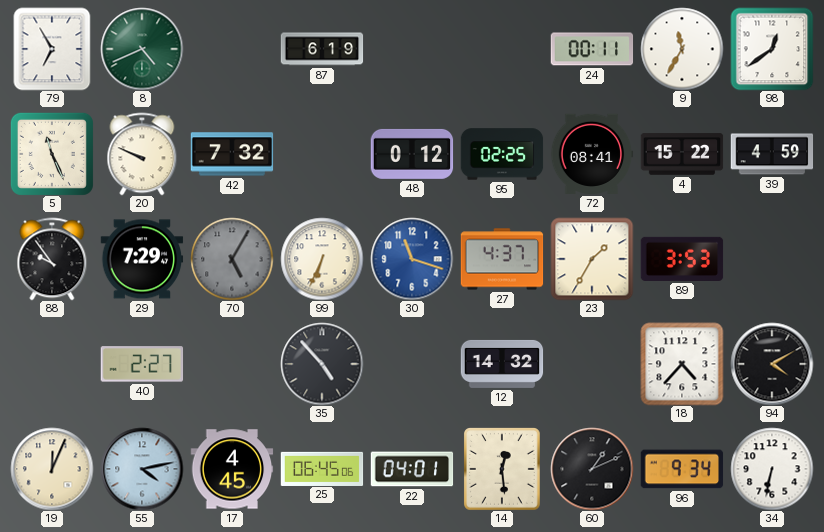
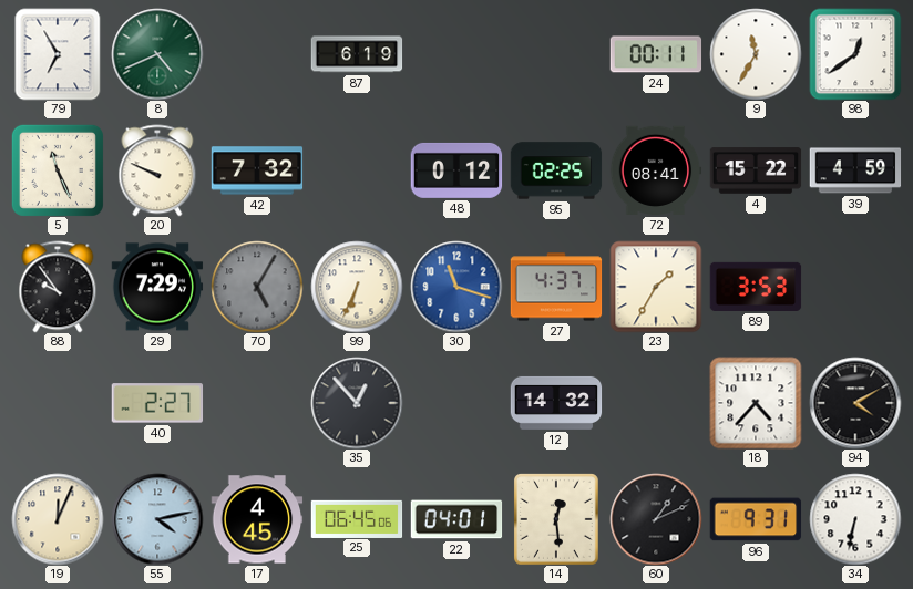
35: 4:53 -> 12:53
96: 9:34 -> 9:31
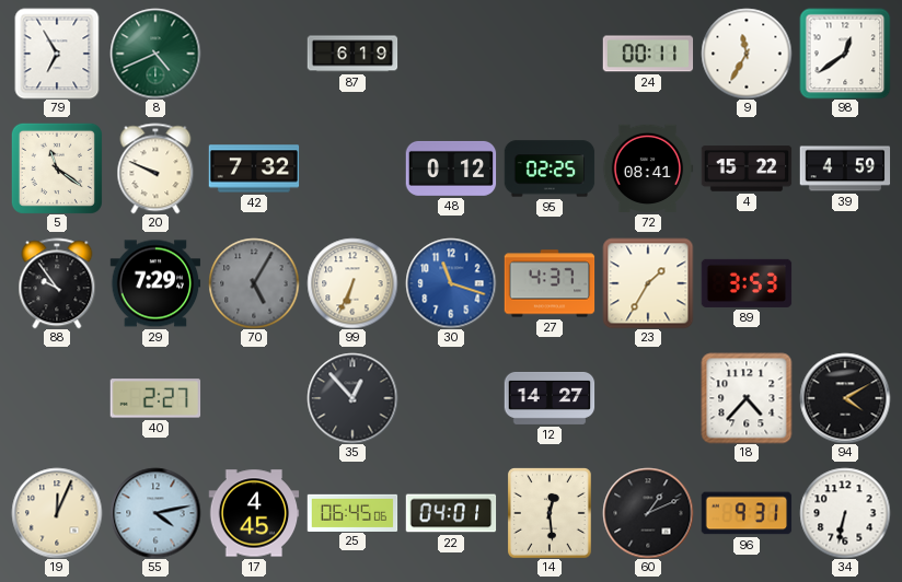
5: 11:26 -> 11:21
12: 14:32 -> 14:27
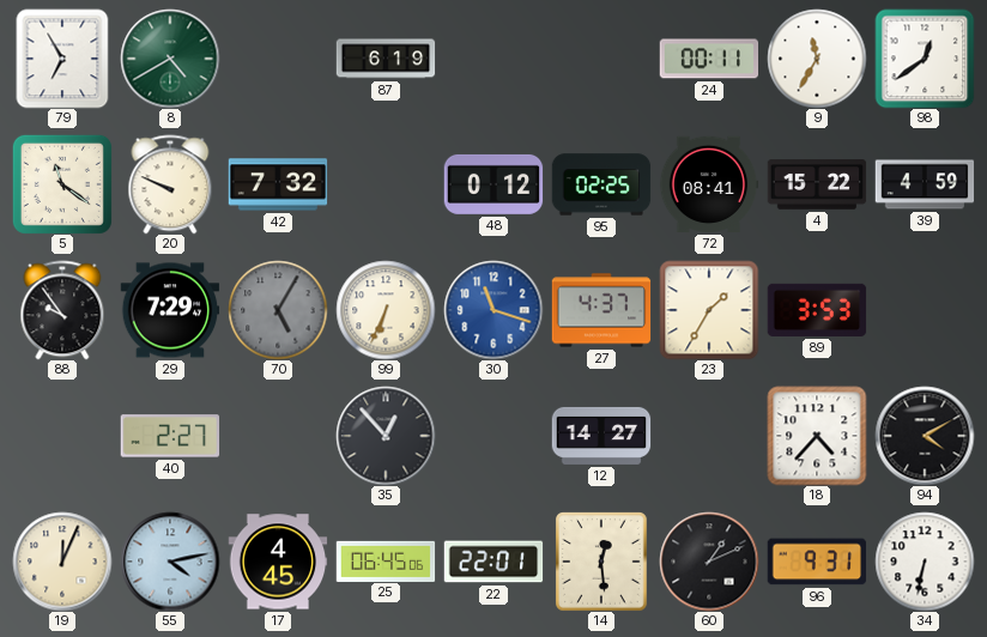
8: 4:41 -> 4:40
22: 04:01 -> 22:01
